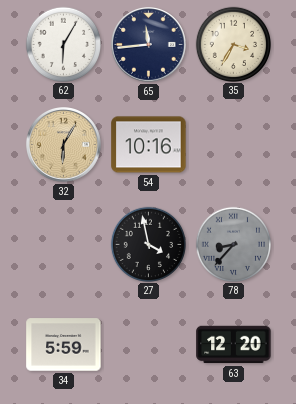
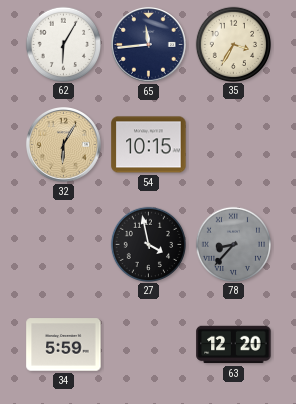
54: 10:16 -> 10:15
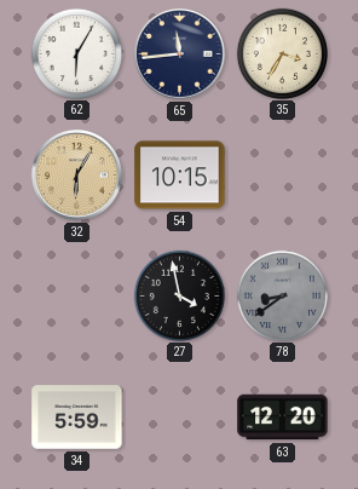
78: 8:37 -> 8:39
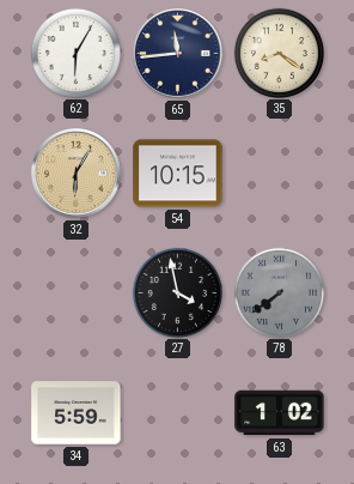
35: 3:35 -> 8:21
78: 8:39 -> 7:39
63: 12:20 -> 1:02
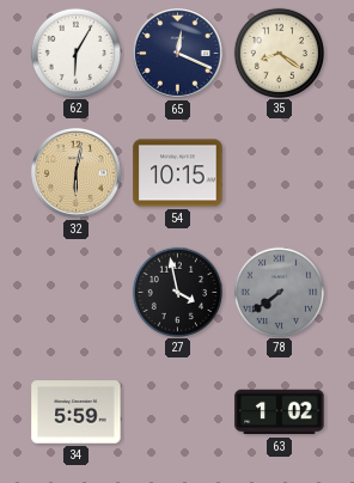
65: 11:44 -> 12:19
32: 6:05 -> 6:02
